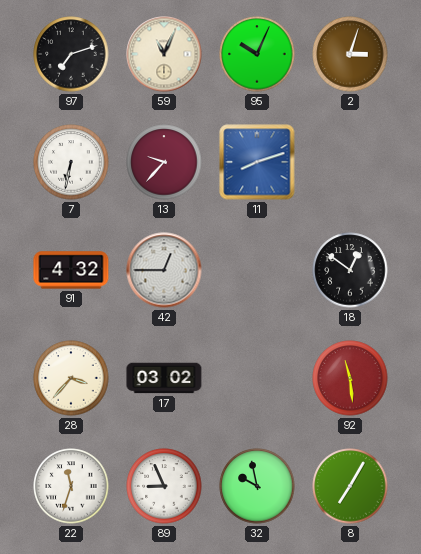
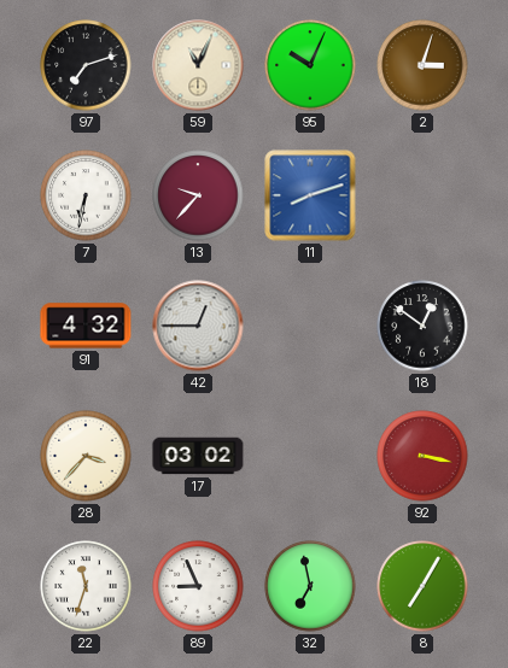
92: 11:29 -> 3:17
32: 9:58 -> 6:58
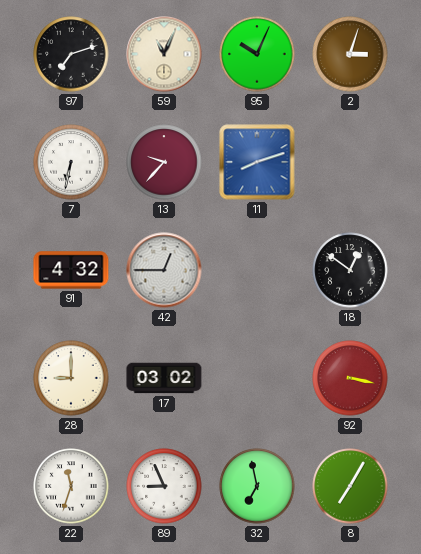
28: 3:37 -> 9:00
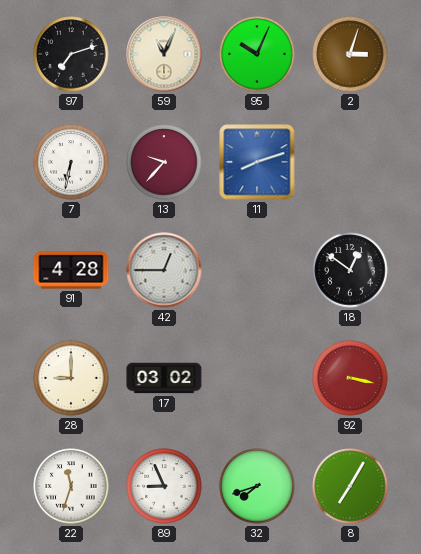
91: 4:32 -> 4:28
32: 6:58 -> 7:42
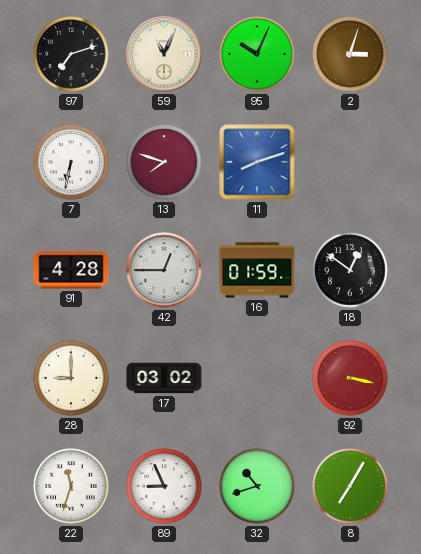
13: 9:37 -> 7:48
16: none -> 01:59
32: 7:42 -> 10:42
